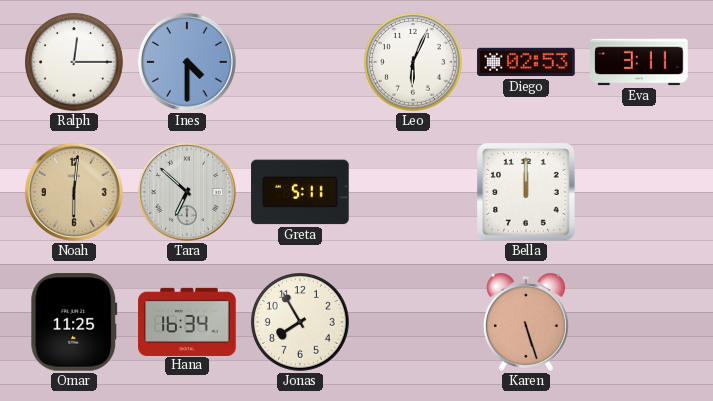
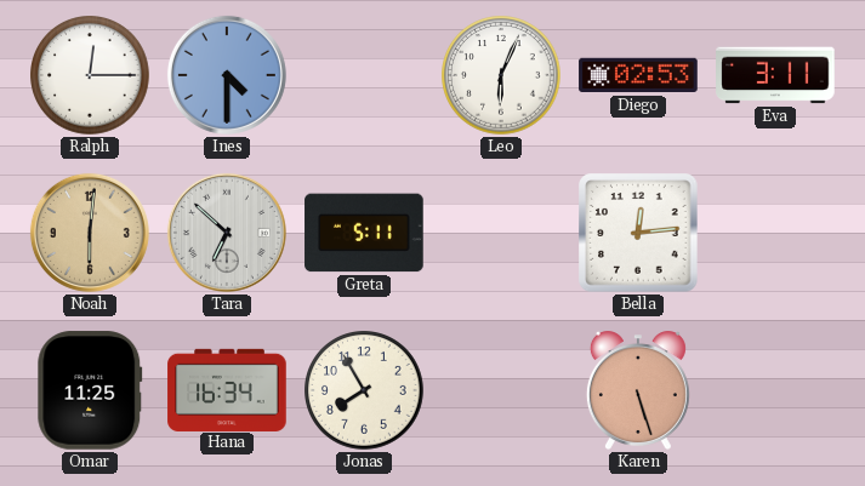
Bella: 12:00 -> 12:14
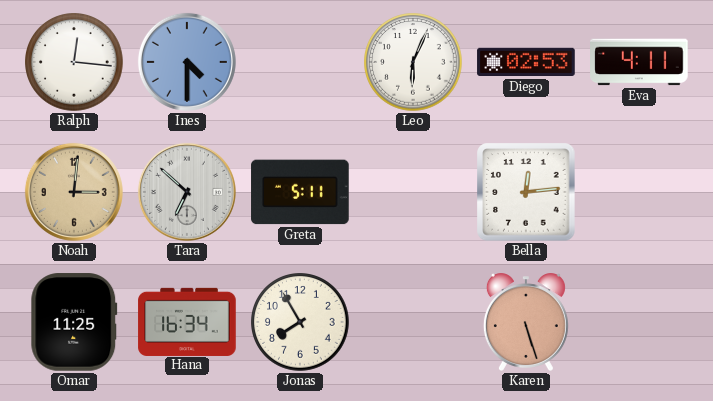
Ralph: 12:15 -> 12:16
Eva: 3:11 -> 4:11
Noah: 6:01 -> 3:01
